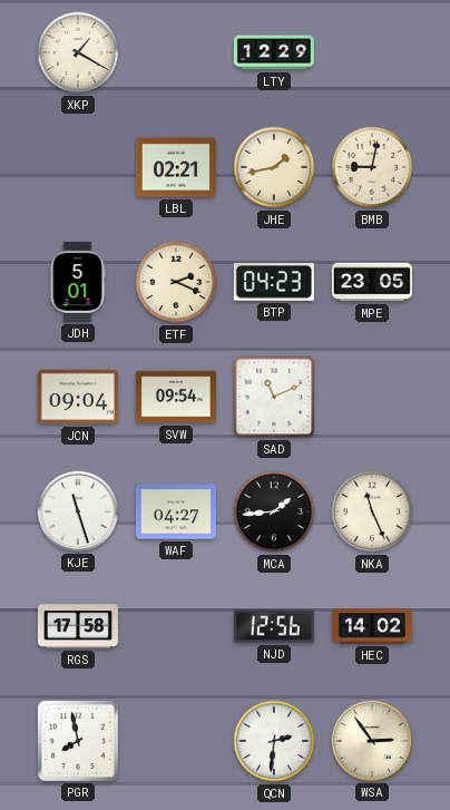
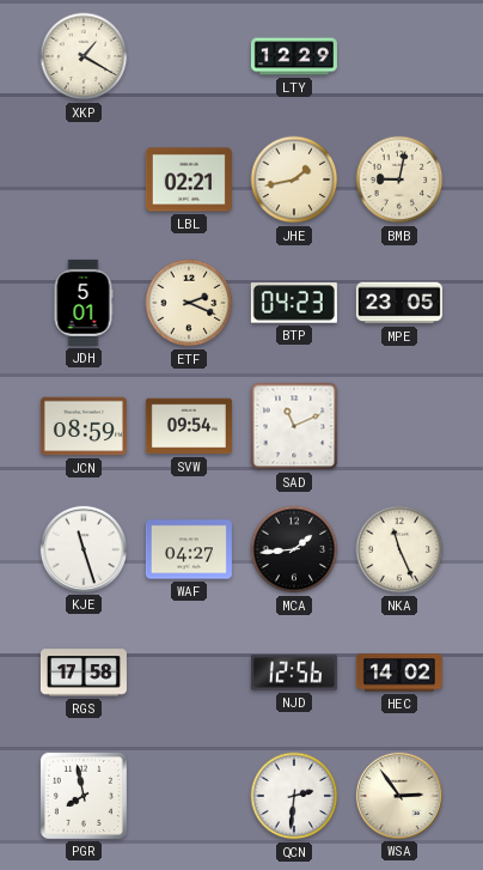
JCN: 09:04 -> 08:59
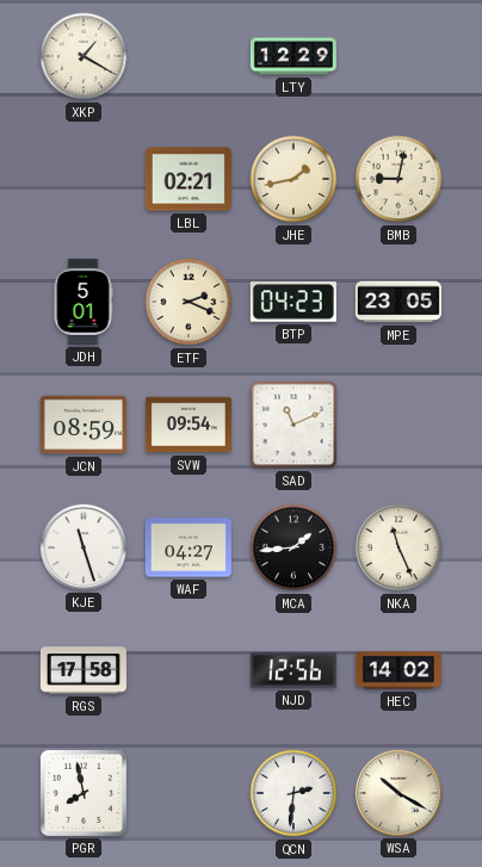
WSA: 2:54 -> 10:20
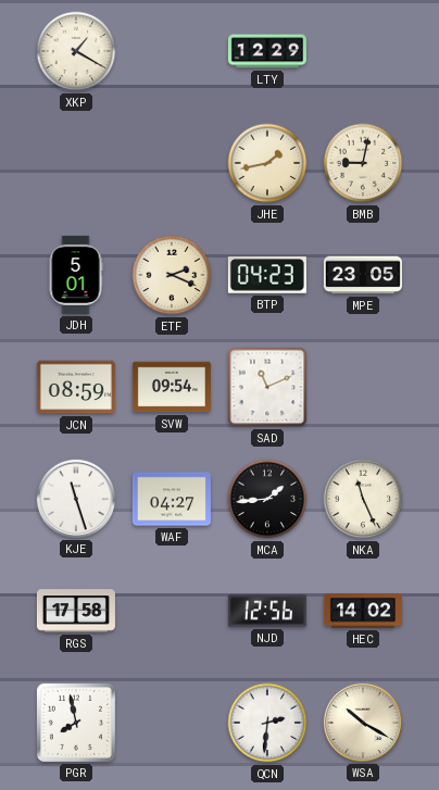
LBL: 02:21 -> none
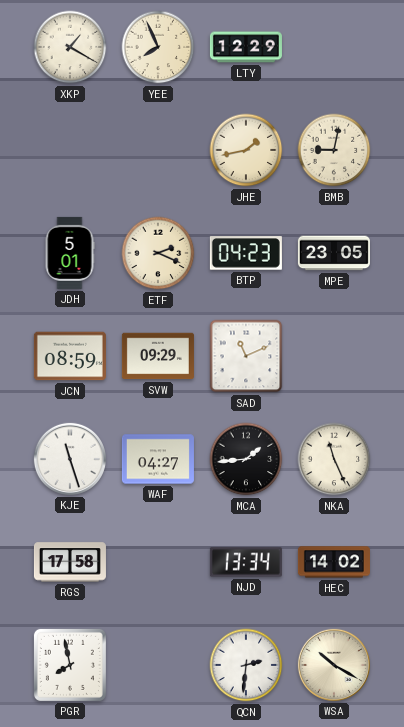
YEE: none -> 7:56
SVW: 09:54 -> 09:29
NJD: 12:56 -> 13:34
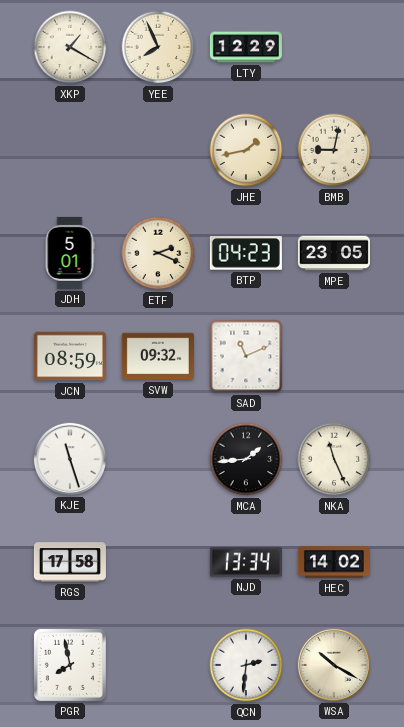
SVW: 09:29 -> 09:32
WAF: 04:27 -> none
